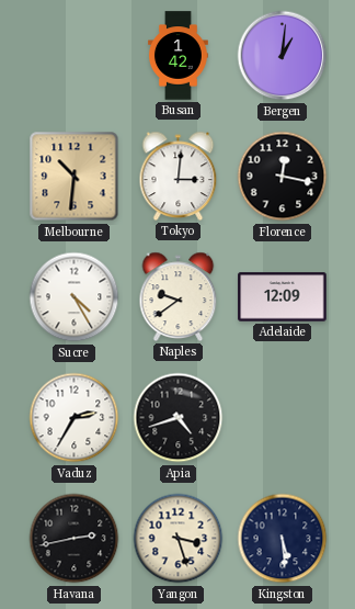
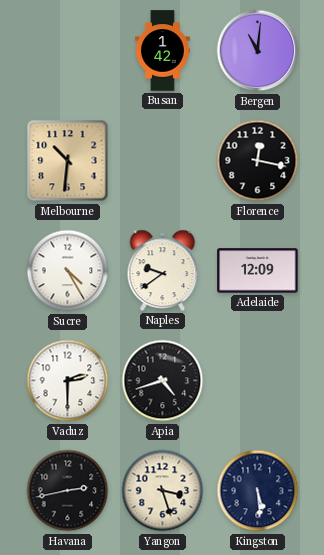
Bergen: 1:01 -> 11:01
Tokyo: 3:01 -> none
Vaduz: 2:35 -> 2:30
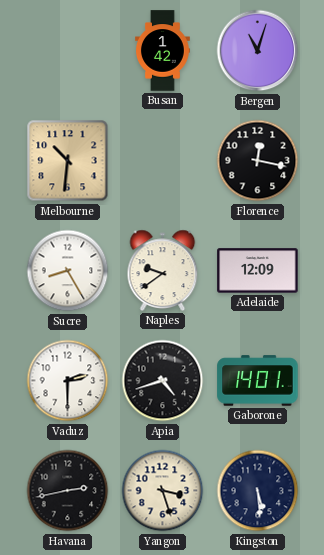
Bergen: 11:01 -> 11:03
Sucre: 4:25 -> 8:25
Gaborone: none -> 14:01
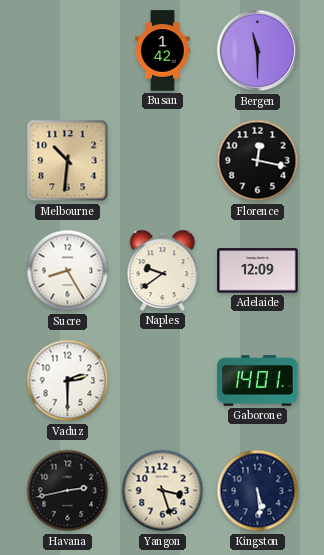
Bergen: 11:03 -> 11:30
Apia: 4:42 -> none
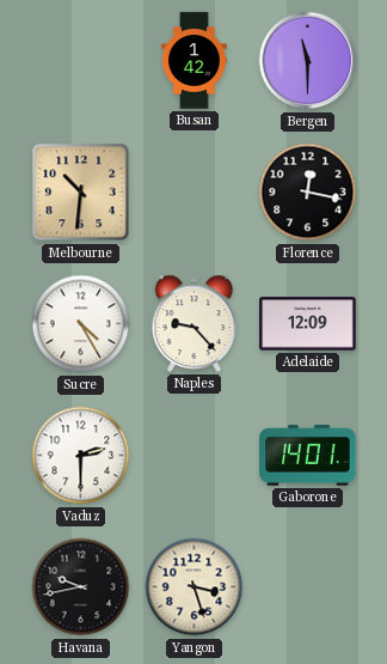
Sucre: 8:25 -> 4:25
Naples: 9:39 -> 9:23
Havana: 2:43 -> 9:43
Kingston: 5:29 -> none
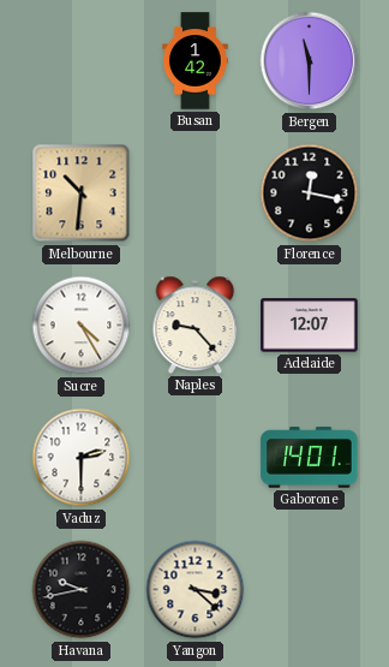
Adelaide: 12:09 -> 12:07
Yangon: 3:27 -> 3:22
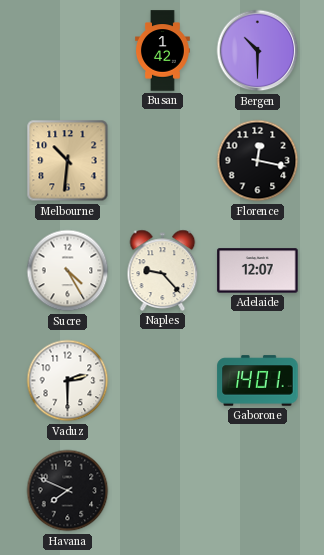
Bergen: 11:30 -> 10:30
Havana: 9:43 -> 7:49
Yangon: 3:22 -> none
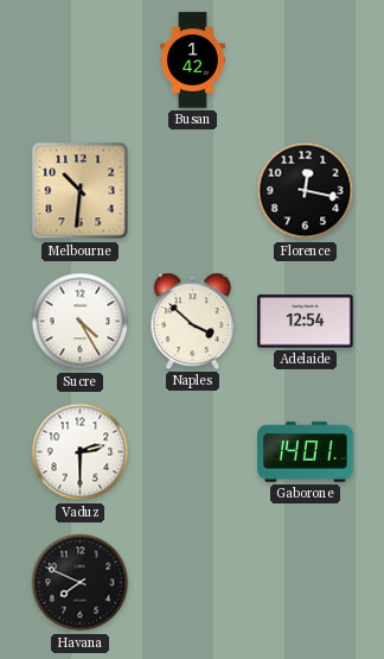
Bergen: 10:30 -> none
Naples: 9:23 -> 3:52
Adelaide: 12:07 -> 12:54
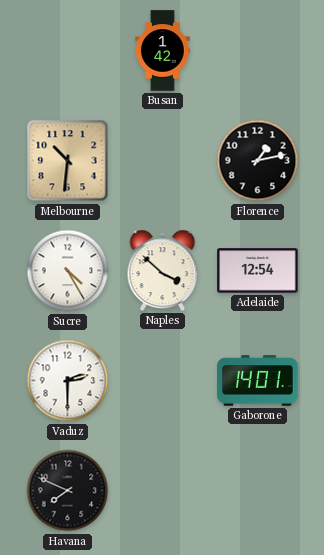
Florence: 12:17 -> 1:13
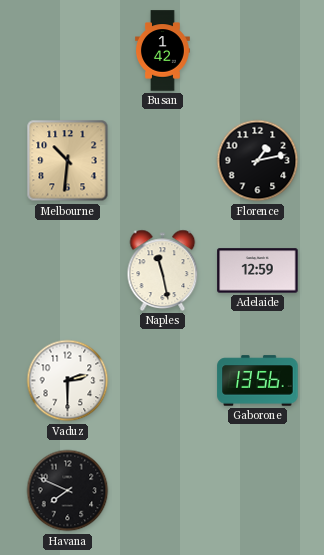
Sucre: 4:25 -> none
Naples: 3:52 -> 11:28
Adelaide: 12:54 -> 12:59
Gaborone: 14:01 -> 13:56
